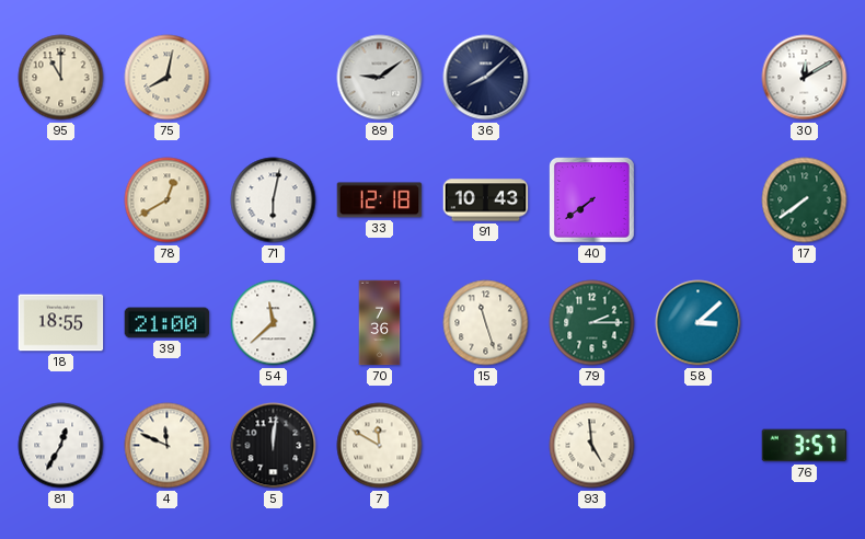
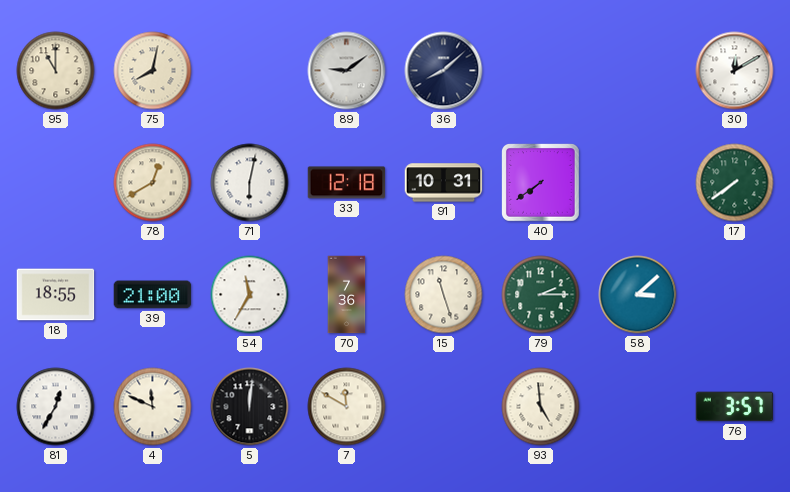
91: 10:43 -> 10:31
54: 11:38 -> 11:35
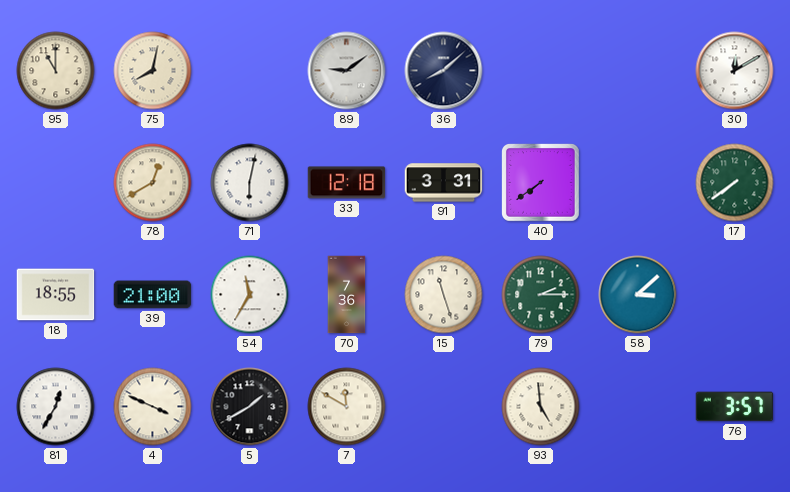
91: 10:31 -> 3:31
4: 11:49 -> 3:49
5: 12:01 -> 1:40
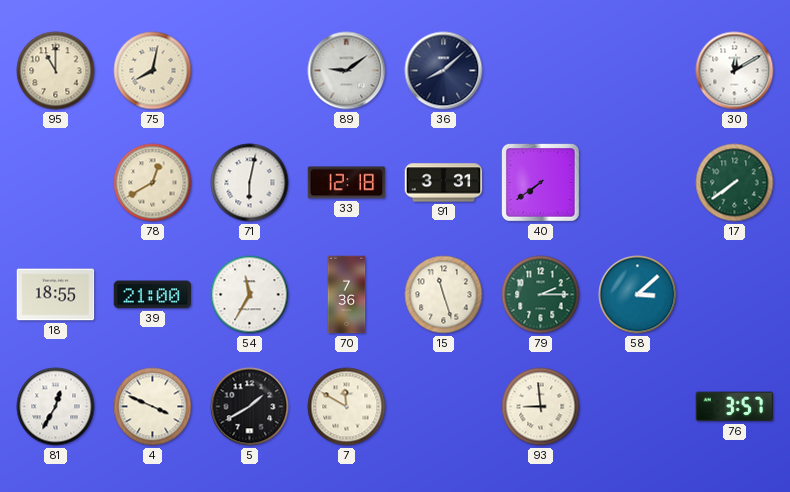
93: 4:59 -> 8:59
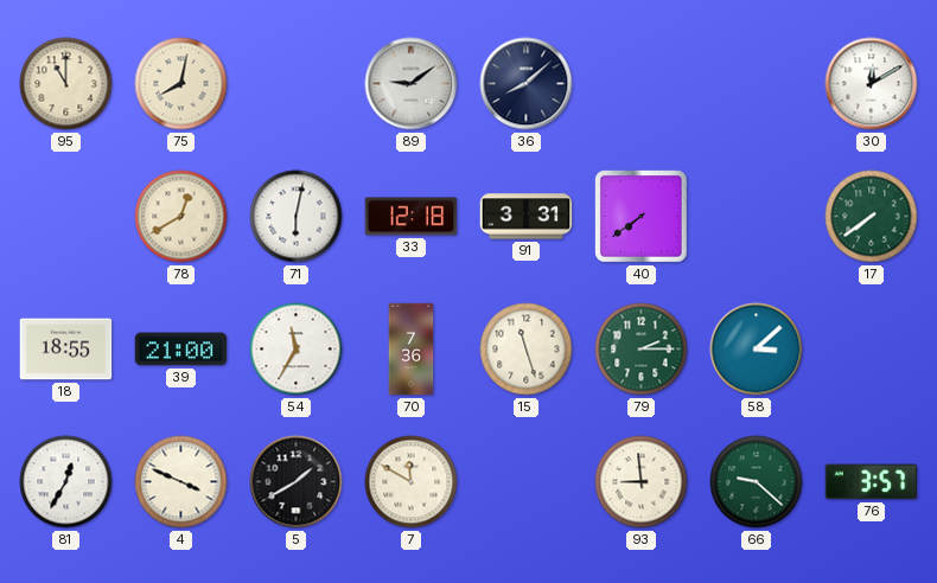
66: none -> 9:22
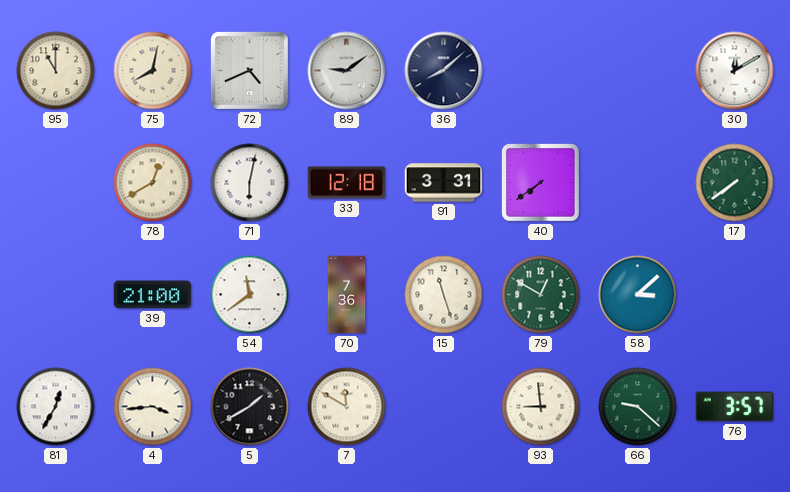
72: none -> 4:41
18: 18:55 -> none
54: 11:35 -> 11:39
79: 2:15 -> 12:50
4: 3:49 -> 3:44
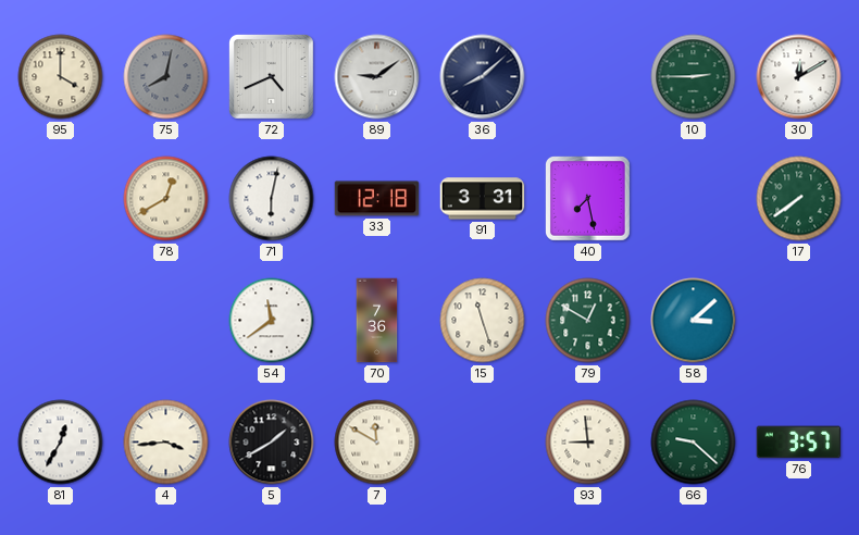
95: 11:00 -> 4:00
75 dial: cream -> grey
10: none -> 2:45
40: 7:39 -> 7:28
39: 21:00 -> none
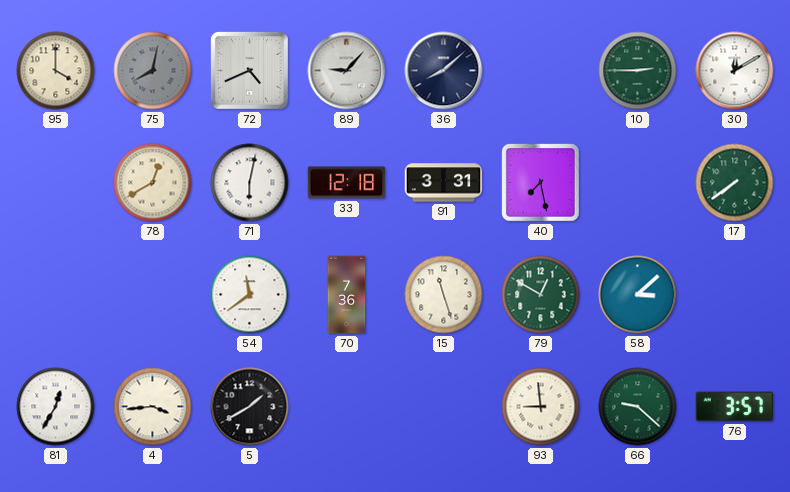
89: 9:09 -> 9:07
7: 11:50 -> none
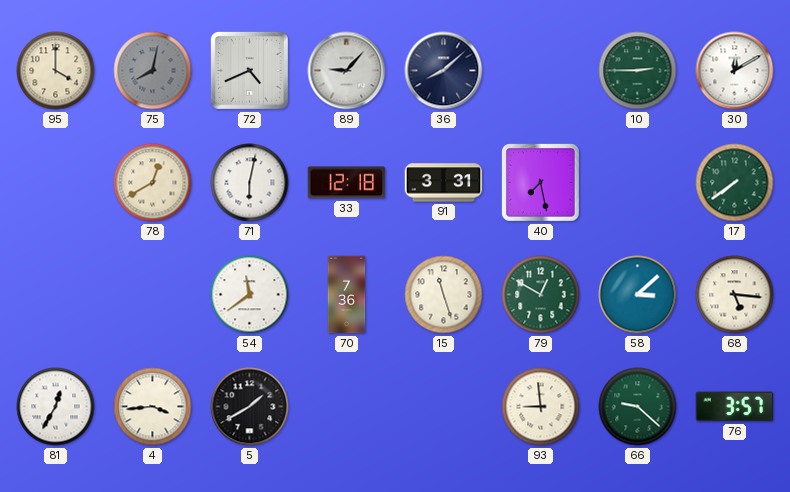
68: none -> 5:16
